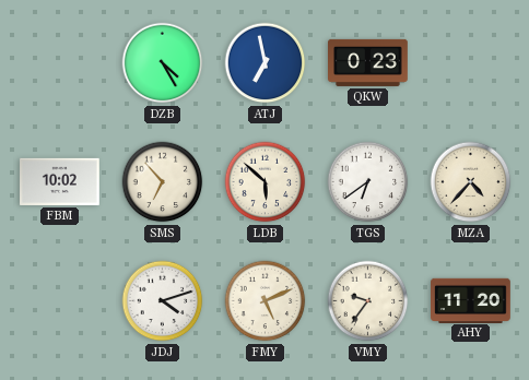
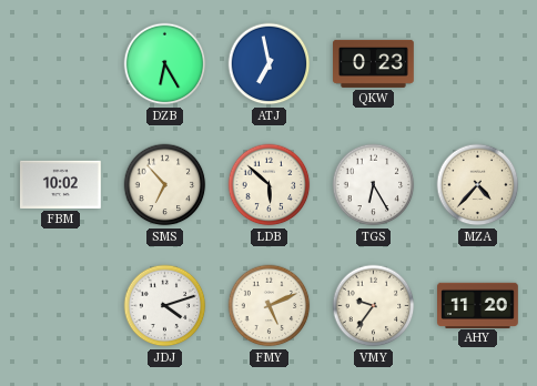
DZB: 4:25 -> 6:25
TGS: 6:39 -> 6:25
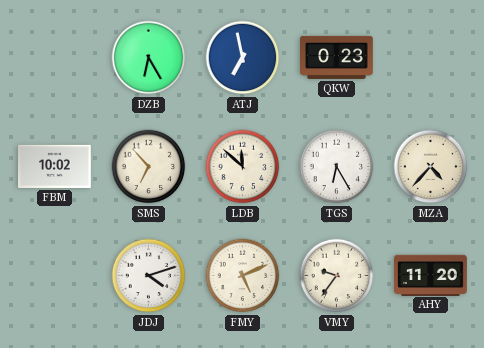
LDB: 5:52 -> 11:52
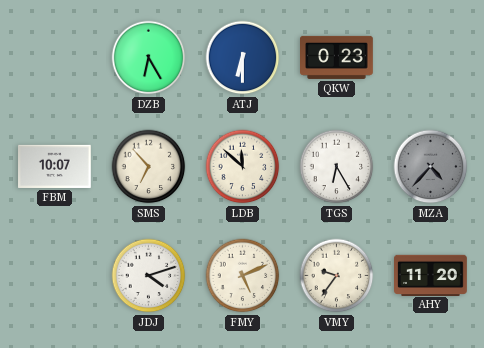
ATJ: 6:58 -> 6:30
FBM: 10:02 -> 10:07
MZA dial: cream -> grey
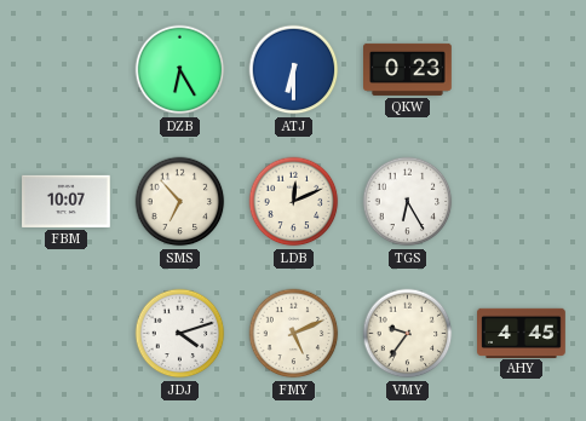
LDB: 11:52 -> 12:11
MZA: 4:37 -> none
AHY: 11:20 -> 4:45
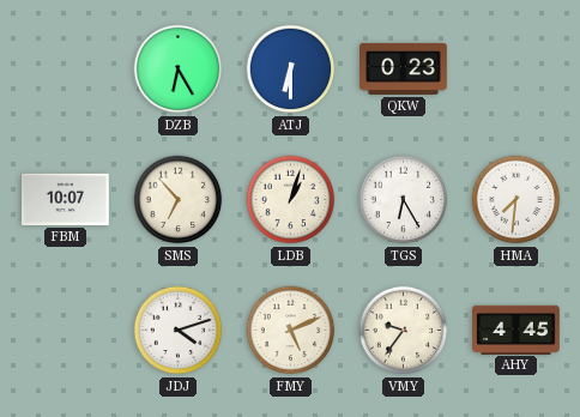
LDB: 12:11 -> 1:03
HMA: none -> 7:31
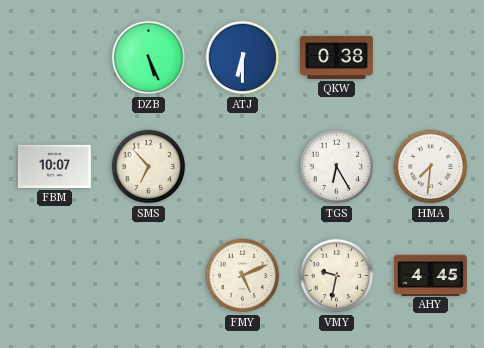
DZB: 6:25 -> 5:26
QKW: 0:23 -> 0:38
LDB: 1:03 -> none
JDJ: 4:12 -> none
VMY: 9:36 -> 9:32
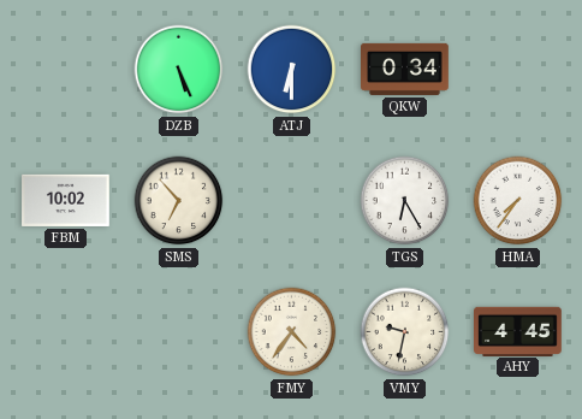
QKW: 0:38 -> 0:34
FBM: 10:07 -> 10:02
HMA: 7:31 -> 7:36
FMY: 5:11 -> 4:36
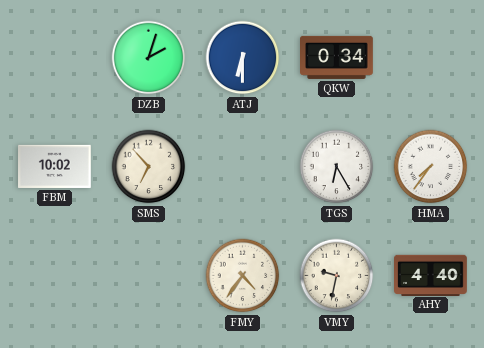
DZB: 5:26 -> 2:03
AHY: 4:45 -> 4:40
